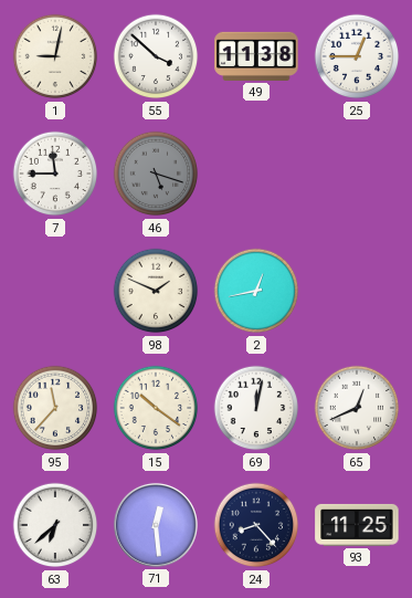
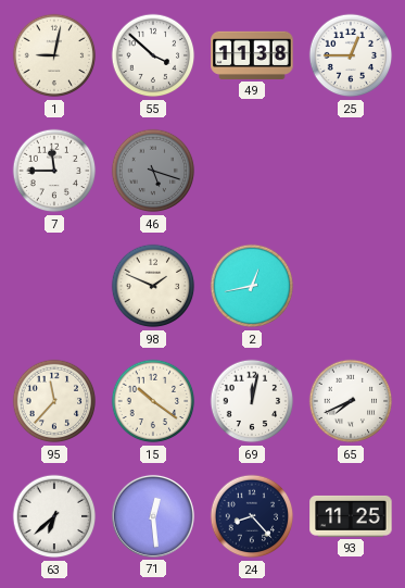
65: 12:41 -> 7:41
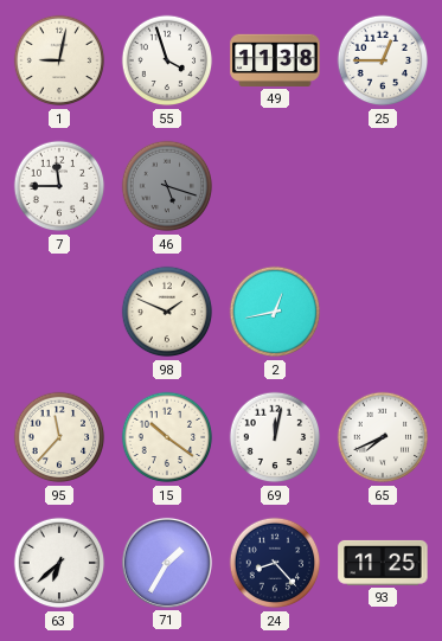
55: 3:52 -> 3:57
71: 12:29 -> 1:35
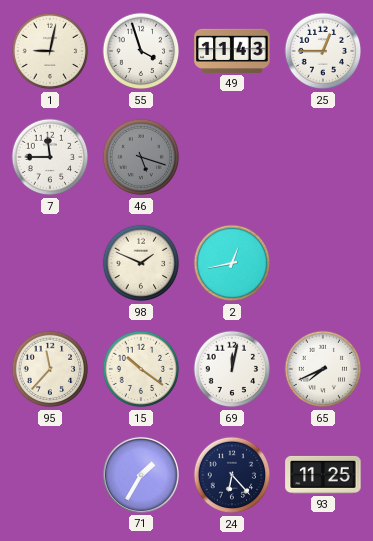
49: 11:38 -> 11:43
63: 6:38 -> none
24: 8:23 -> 6:23
